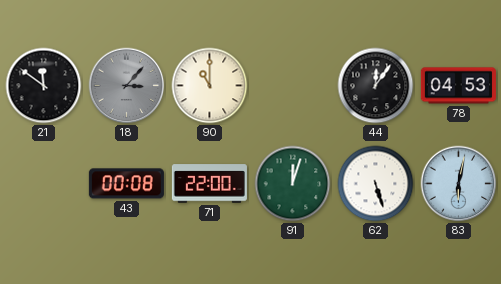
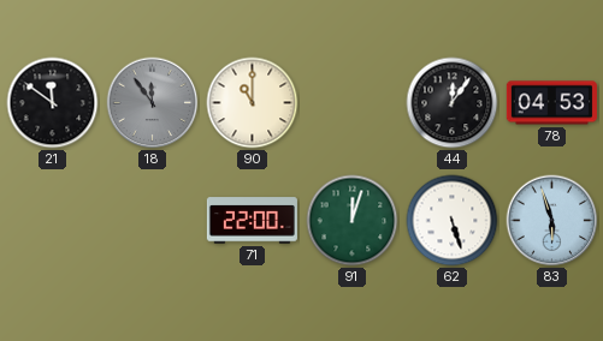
18: 3:07 -> 11:54
43: 00:08 -> none
83: 6:02 -> 5:57
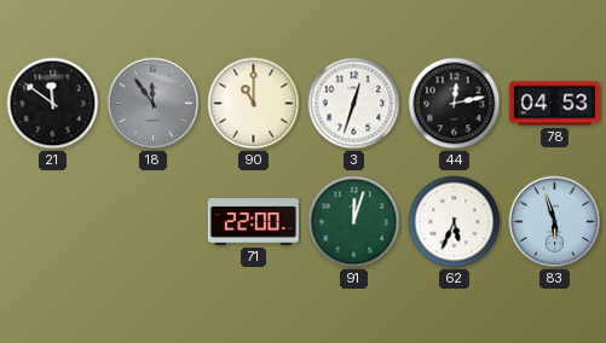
3: none -> 12:33
44: 12:06 -> 12:13
62: 5:27 -> 5:34
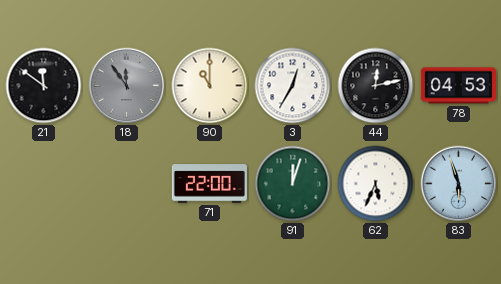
3: 12:33 -> 12:35
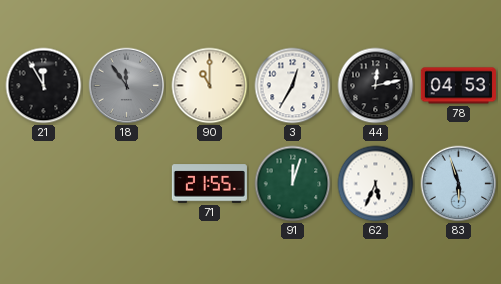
21: 11:51 -> 11:55
71: 22:00 -> 21:55
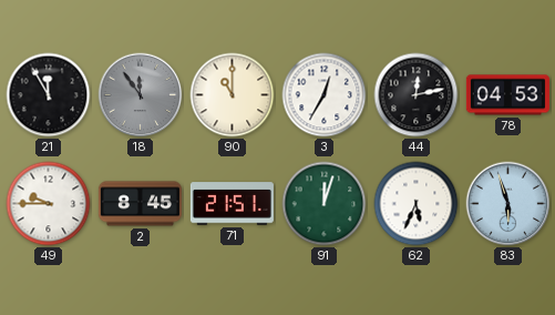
49: none -> 9:45
2: none -> 8:45
71: 21:55 -> 21:51
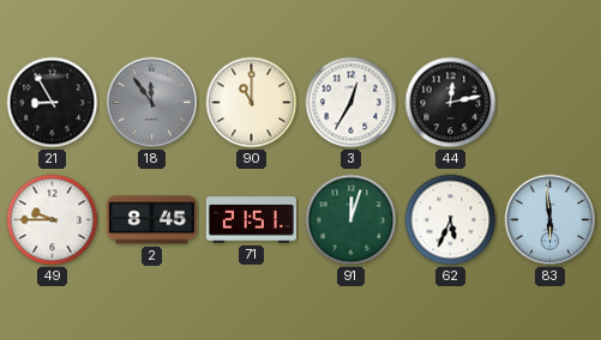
21: 11:55 -> 8:55
78: 04:53 -> none
83: 5:57 -> 5:59
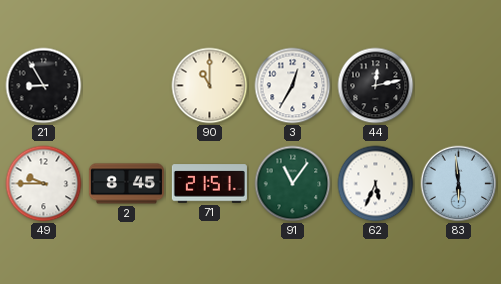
18: 11:54 -> none
91: 12:03 -> 11:06
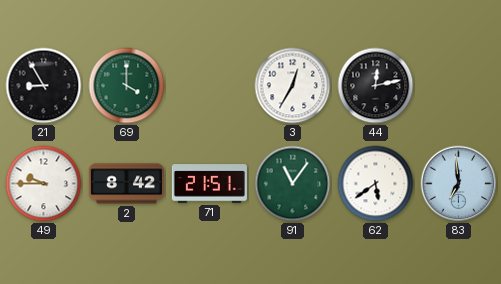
69: none -> 4:00
90: 11:00 -> none
2: 8:45 -> 8:42
62: 5:34 -> 5:39
83: 5:59 -> 6:59
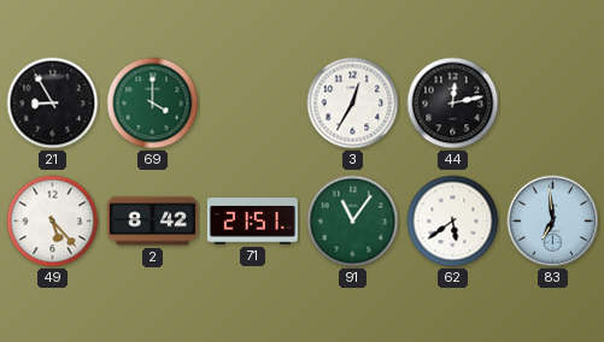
49: 9:45 -> 5:23
